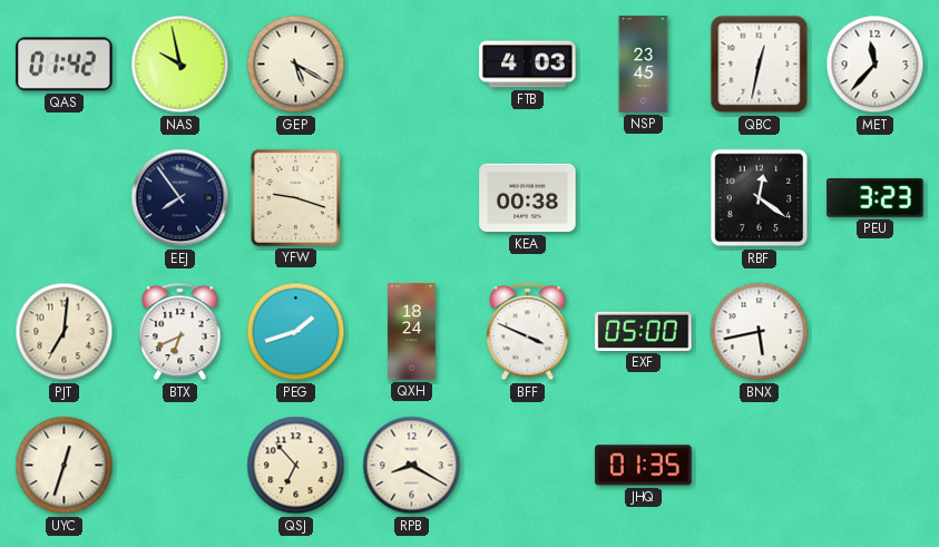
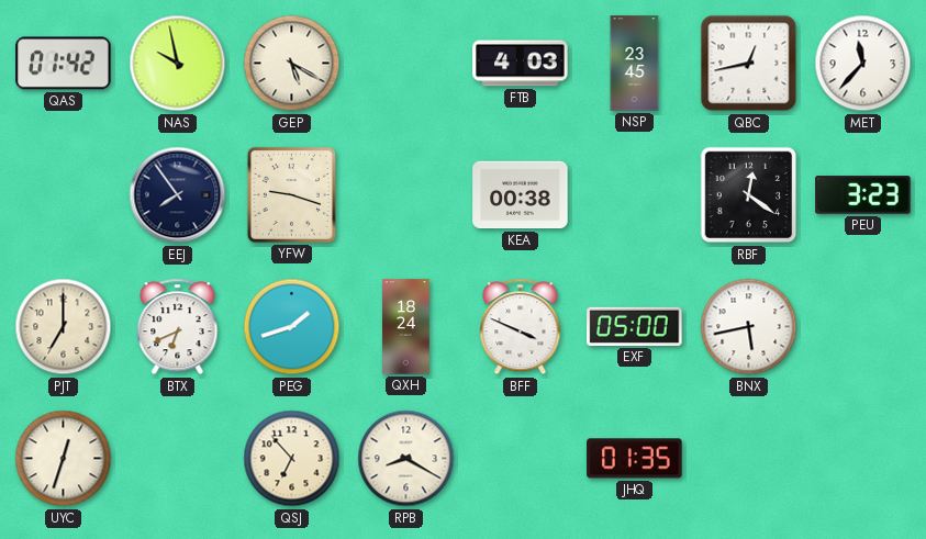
QBC: 12:32 -> 12:43
PJT: 7:01 -> 7:00
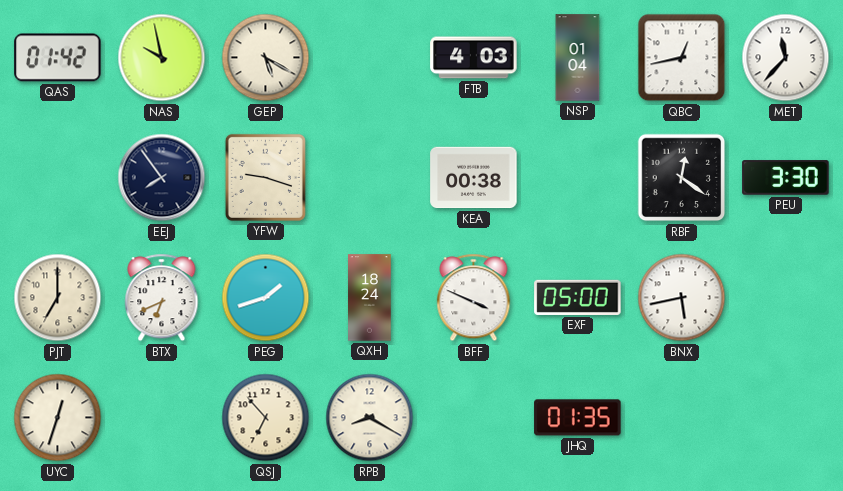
NSP: 23:45 -> 01:04
PEU: 3:23 -> 3:30
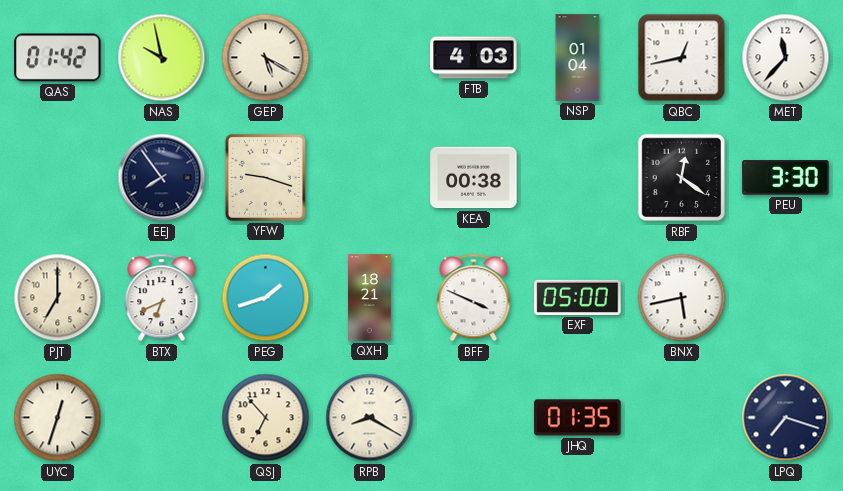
QXH: 18:24 -> 18:21
LPQ: none -> 7:18
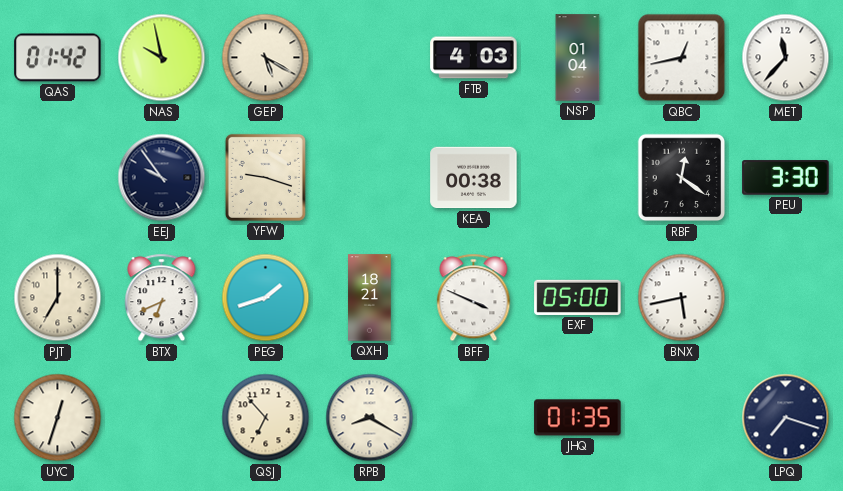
EEJ: 7:54 -> 9:54
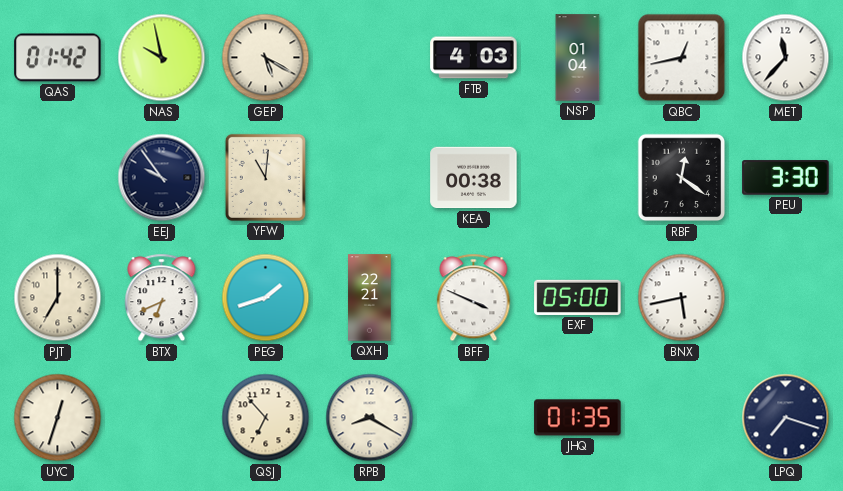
YFW: 9:18 -> 11:01
QXH: 18:21 -> 22:21
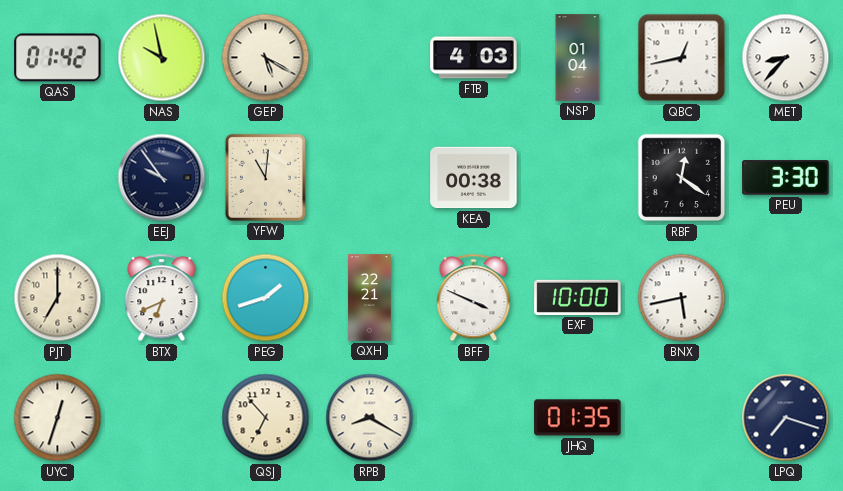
MET: 11:37 -> 8:37
EXF: 05:00 -> 10:00
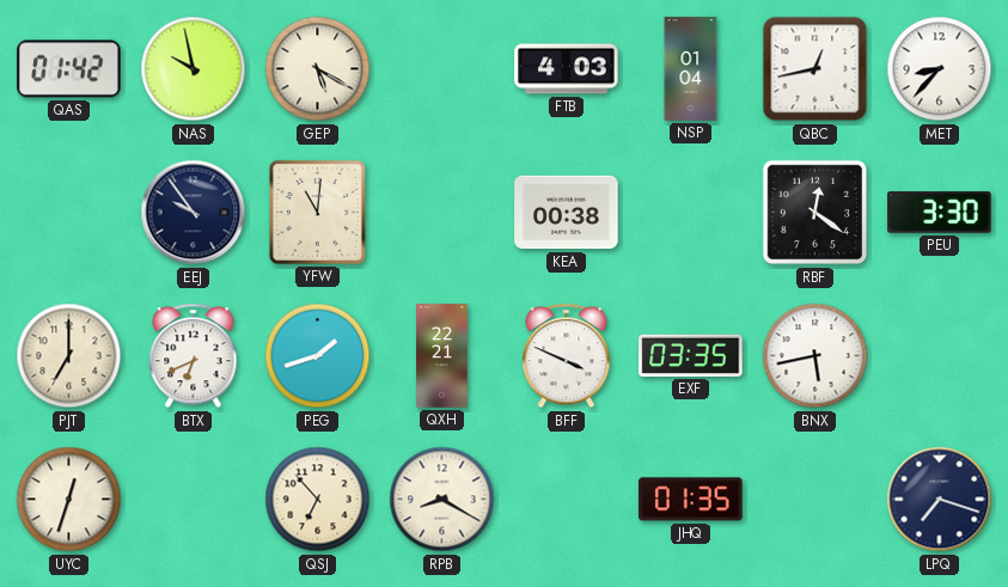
EXF: 10:00 -> 03:35
